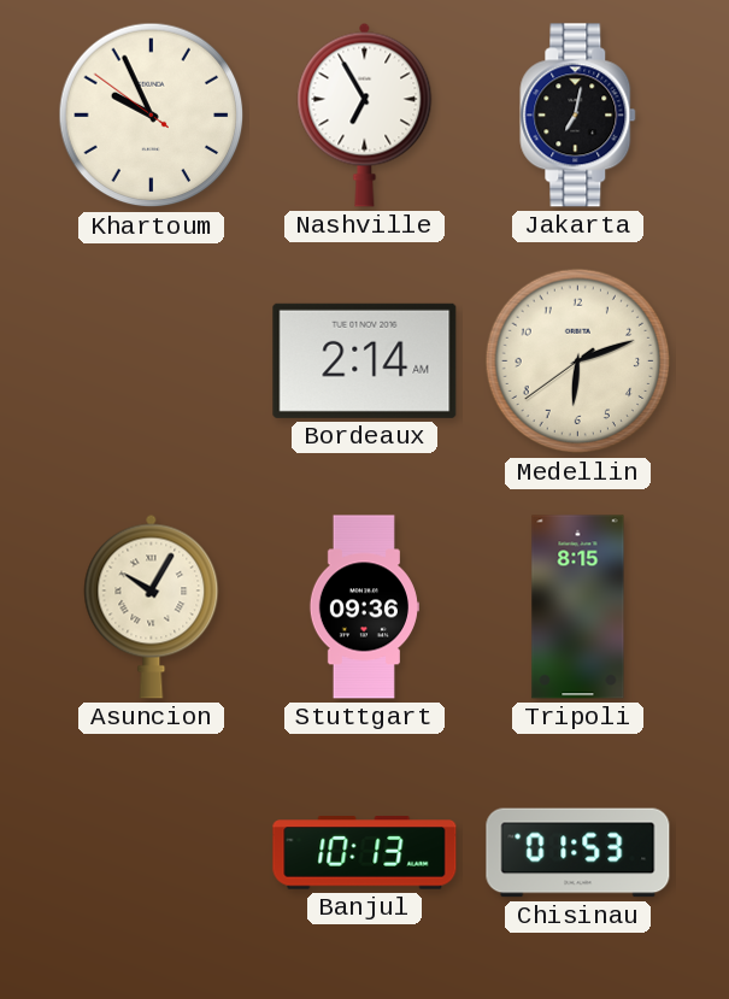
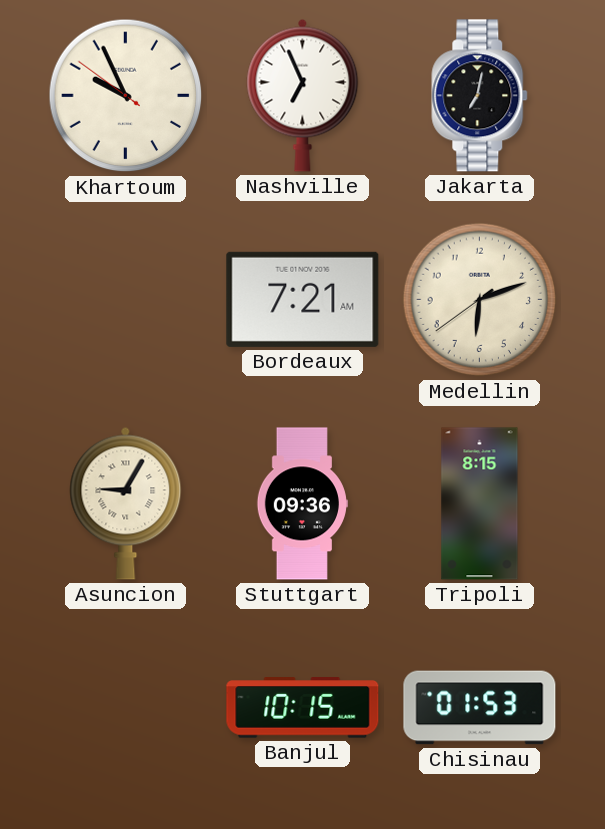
Nashville: 6:55 -> 6:56
Bordeaux: 2:14 -> 7:21
Asuncion: 10:05 -> 9:05
Banjul: 10:13 -> 10:15
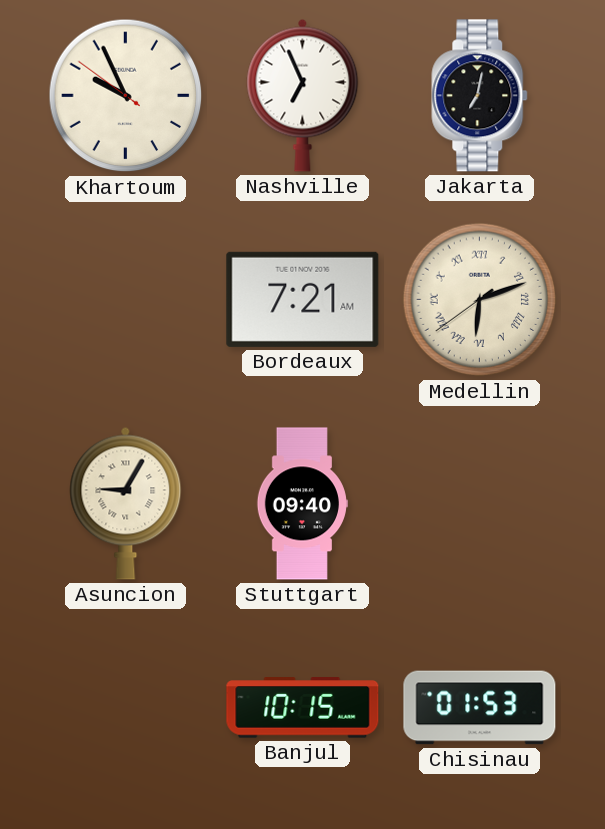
Medellin numerals: Arabic -> Roman
Stuttgart: 09:36 -> 09:40
Tripoli: 8:15 -> none
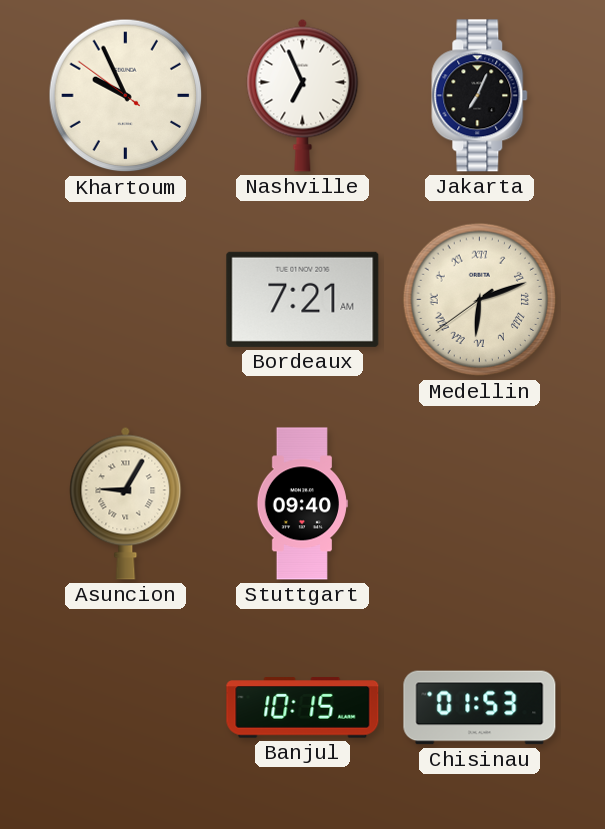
Jakarta: 7:02 -> 7:04
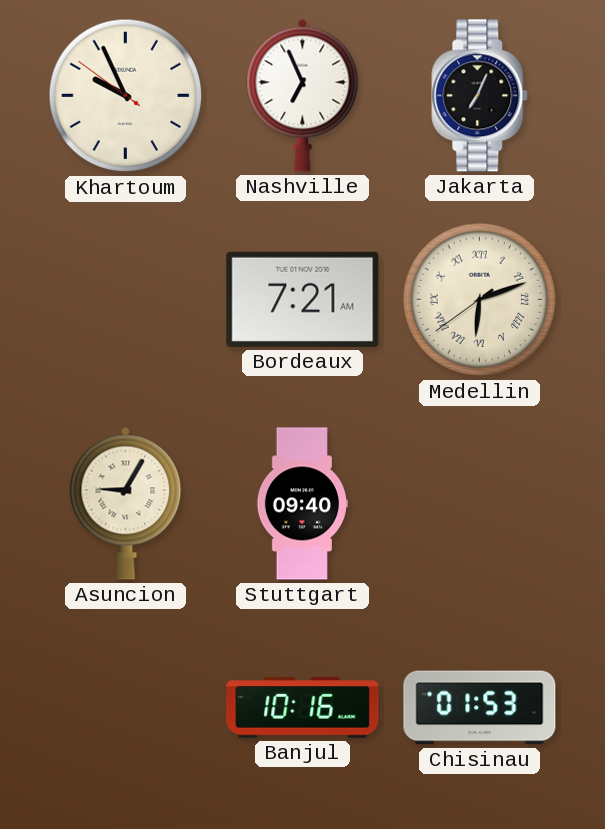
Banjul: 10:15 -> 10:16
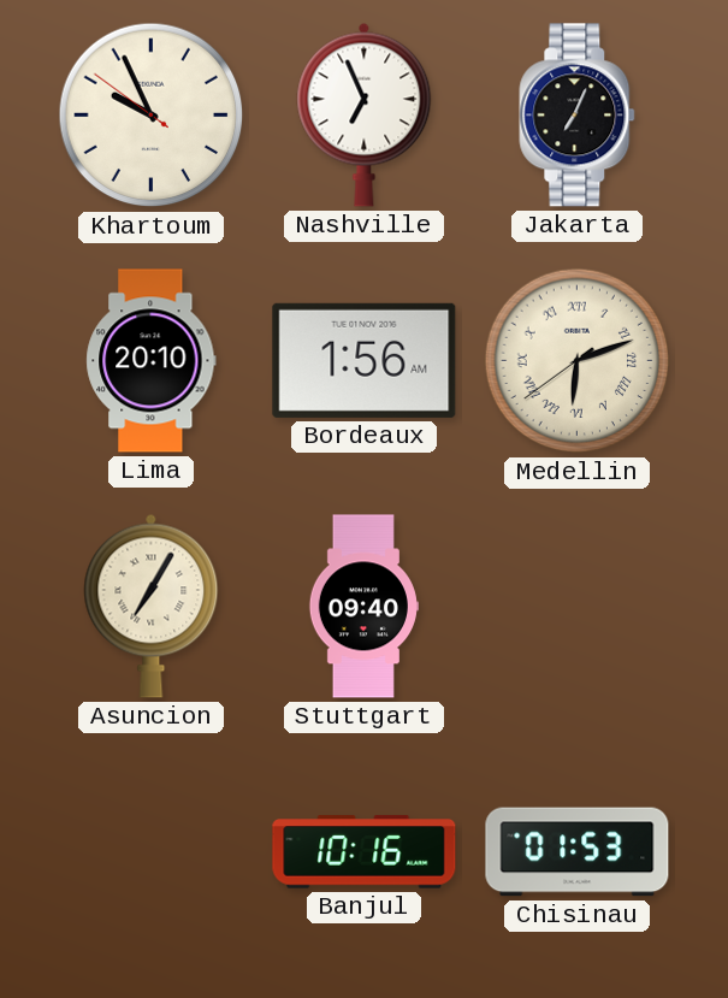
Lima: none -> 20:10
Bordeaux: 7:21 -> 1:56
Asuncion: 9:05 -> 7:05
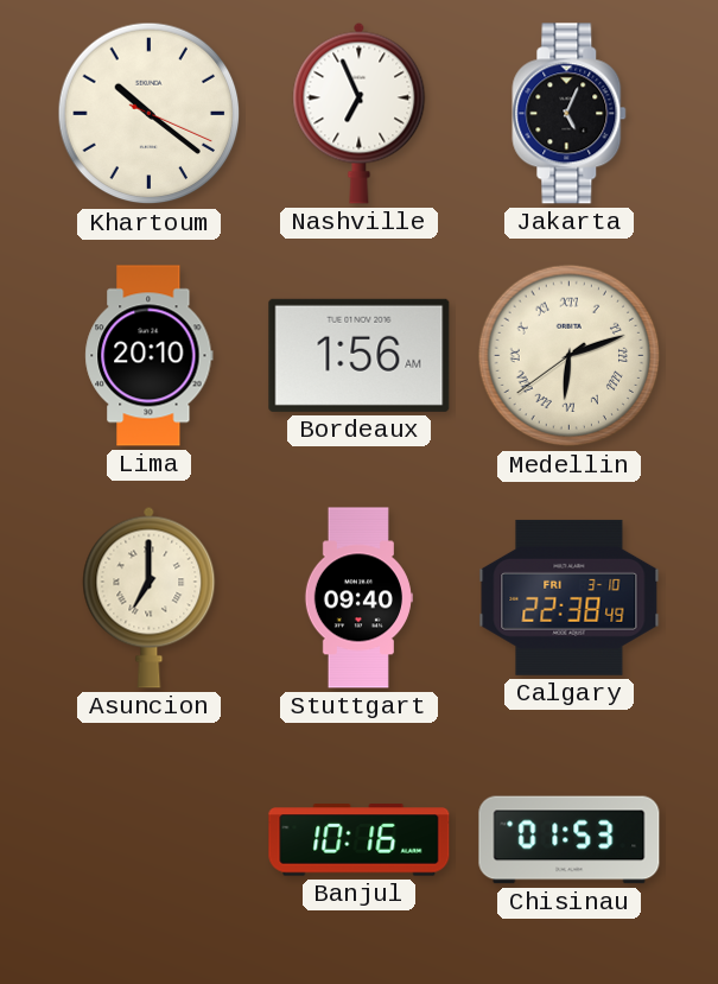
Khartoum: 9:55 -> 10:21
Jakarta: 7:04 -> 5:04
Asuncion: 7:05 -> 7:00
Calgary: none -> 22:38
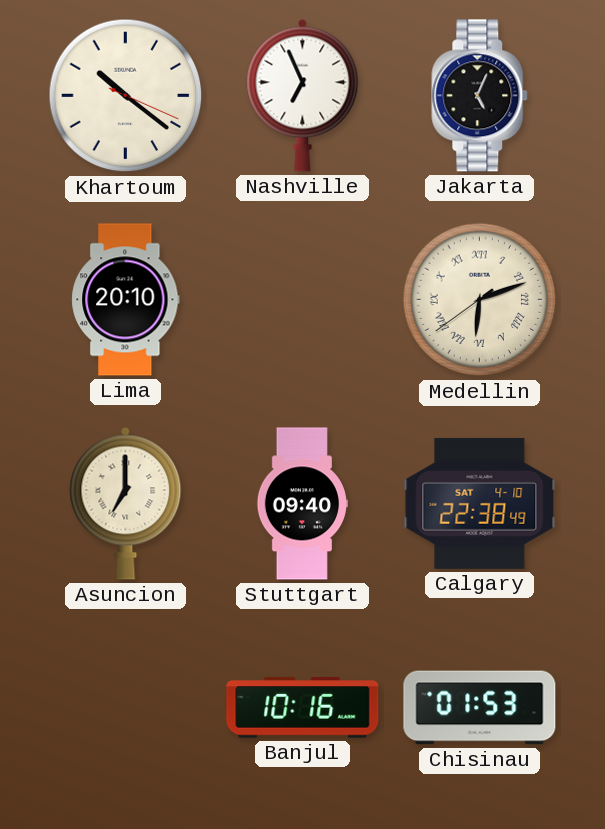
Bordeaux: 1:56 -> none
Calgary date: FRI 3-10 -> SAT 4-10
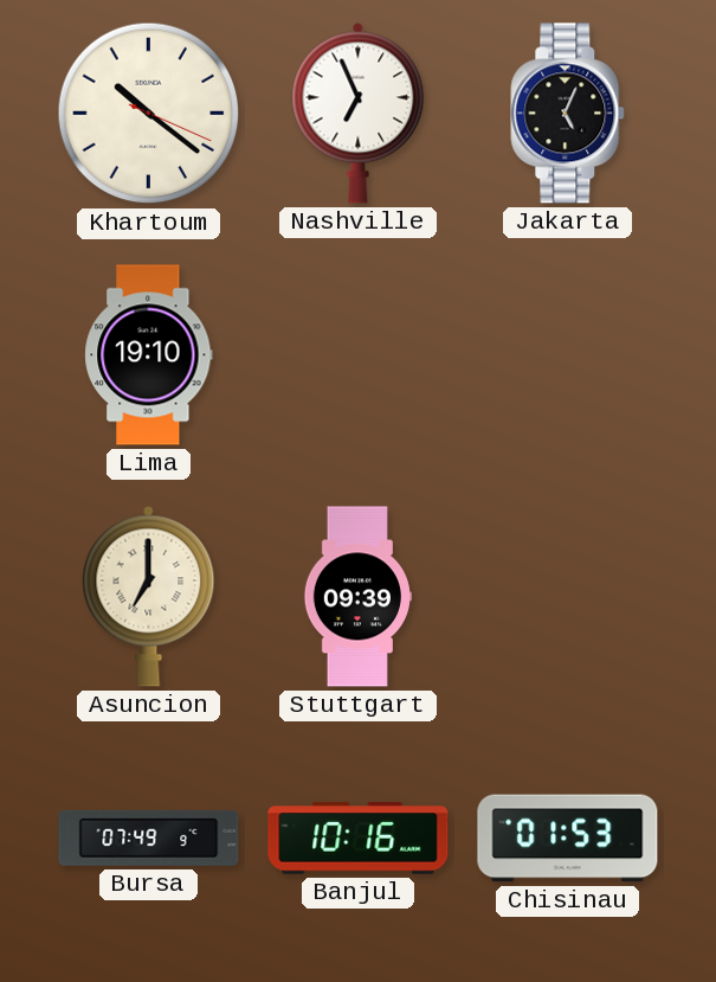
Lima: 20:10 -> 19:10
Medellin: 6:11 -> none
Stuttgart: 09:40 -> 09:39
Calgary: 22:38 -> none
Bursa: none -> 07:49
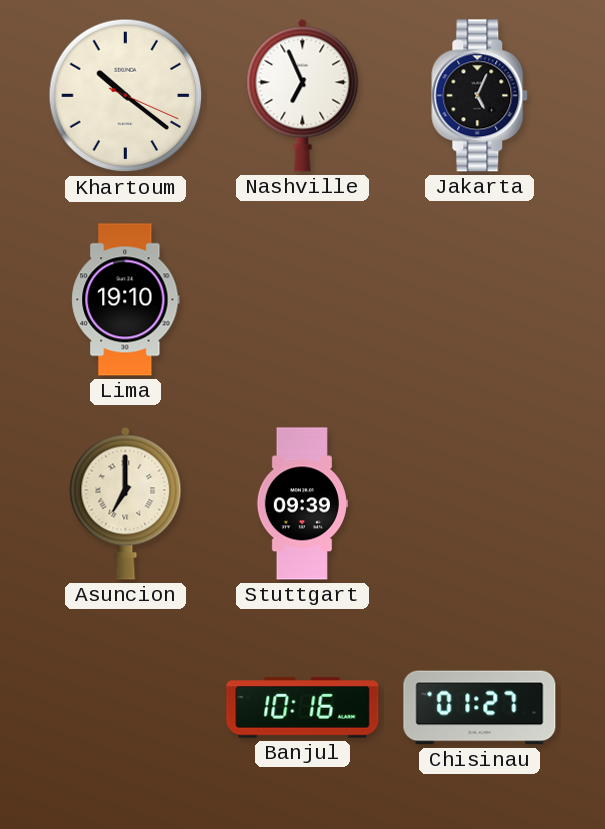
Bursa: 07:49 -> none
Chisinau: 01:53 -> 01:27
